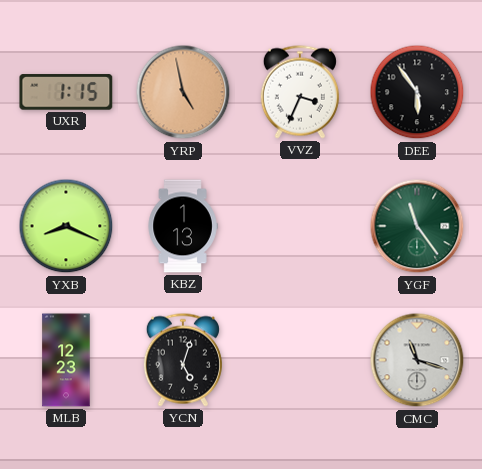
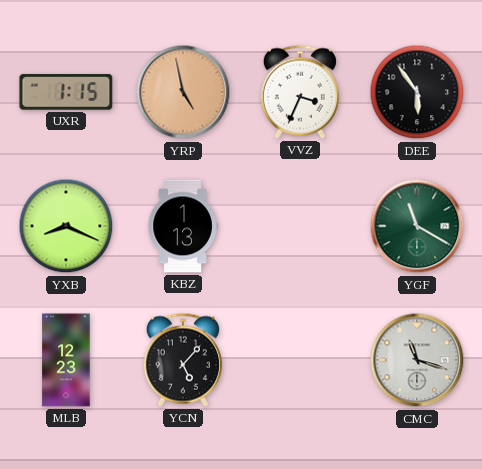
YGF: 11:24 -> 11:20
YCN: 5:03 -> 5:07
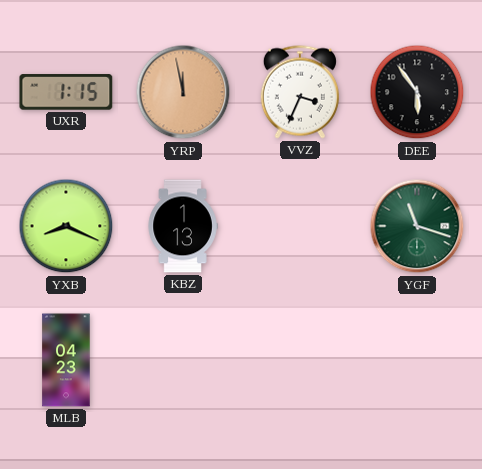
YRP: 4:58 -> 11:58
YGF: 11:20 -> 11:18
MLB: 12:23 -> 04:23
YCN: 5:07 -> none
CMC: 11:18 -> none
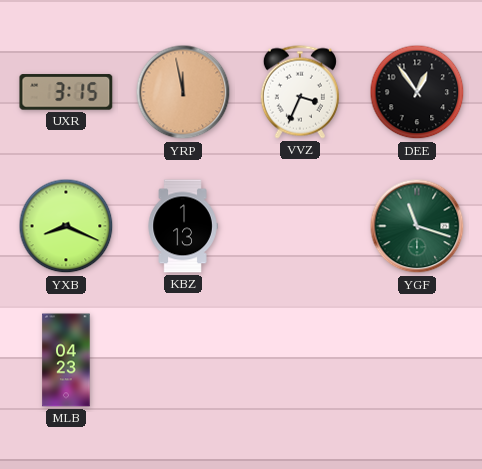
UXR: 1:15 -> 3:15
DEE: 5:54 -> 12:54
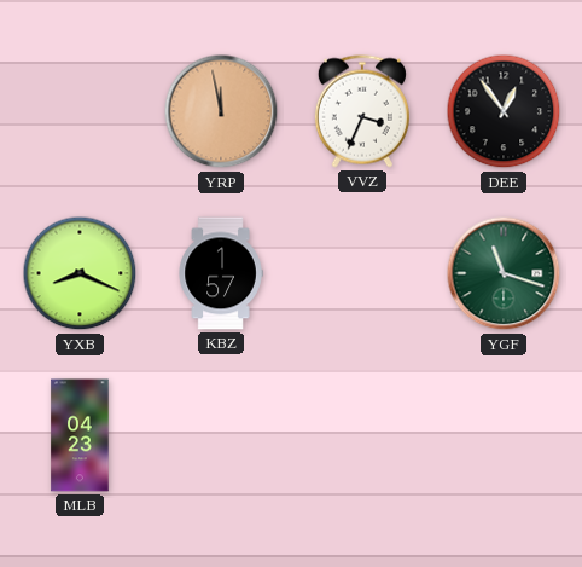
UXR: 3:15 -> none
KBZ: 1:13 -> 1:57
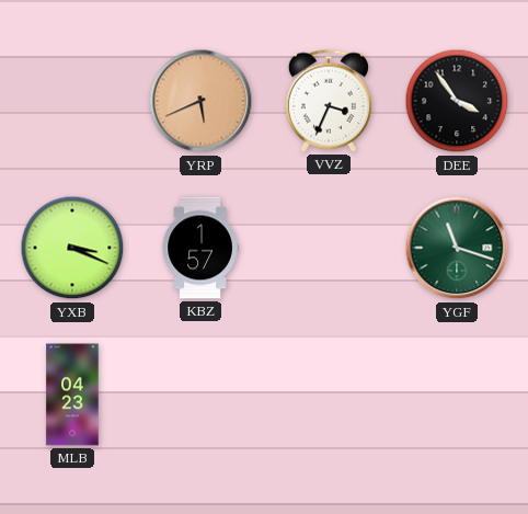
YRP: 11:58 -> 5:41
DEE: 12:54 -> 3:54
YXB: 8:19 -> 3:19
